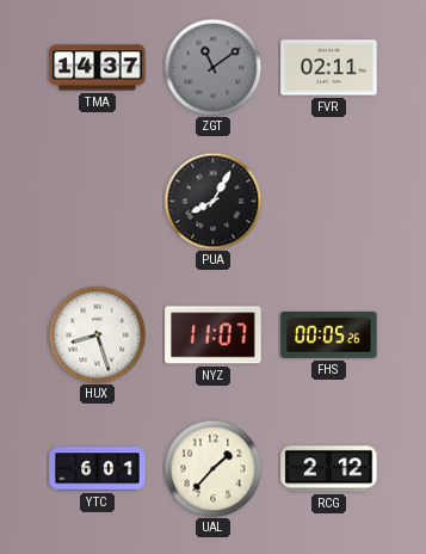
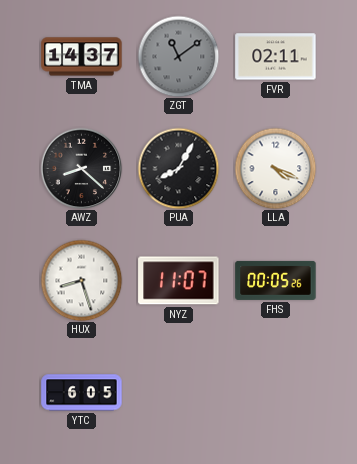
AWZ: none -> 8:22
LLA: none -> 4:19
YTC: 6:01 -> 6:05
UAL: 1:37 -> none
RCG: 2:12 -> none
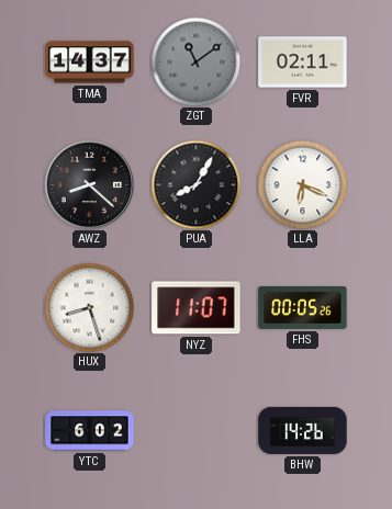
LLA: 4:19 -> 6:19
YTC: 6:05 -> 6:02
BHW: none -> 14:26
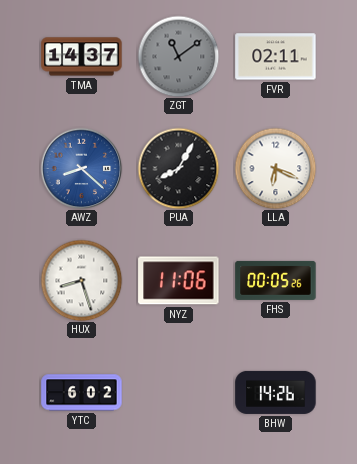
AWZ dial: black -> blue
NYZ: 11:07 -> 11:06
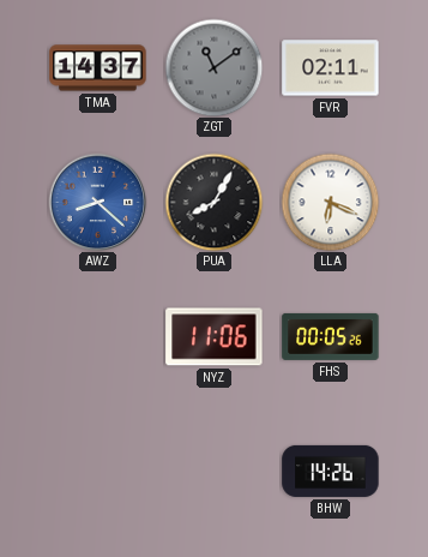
HUX: 8:27 -> none
YTC: 6:02 -> none
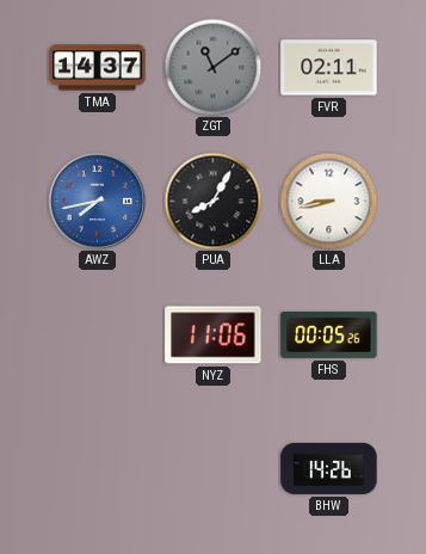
AWZ: 8:22 -> 7:43
LLA: 6:19 -> 8:43
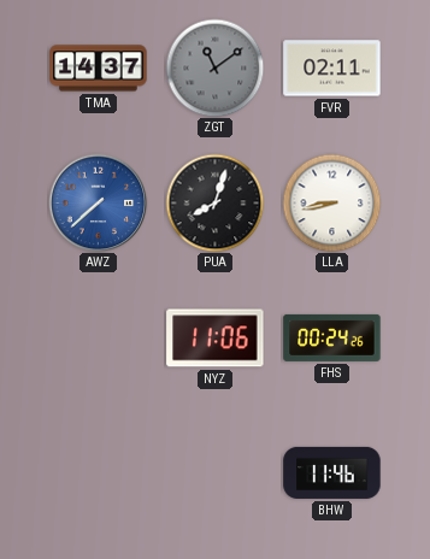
AWZ: 7:43 -> 7:38
PUA: 8:05 -> 8:03
FHS: 00:05 -> 00:24
BHW: 14:26 -> 11:46
